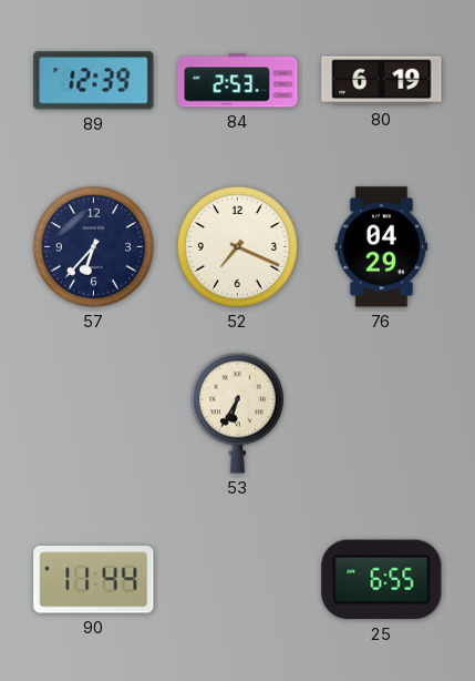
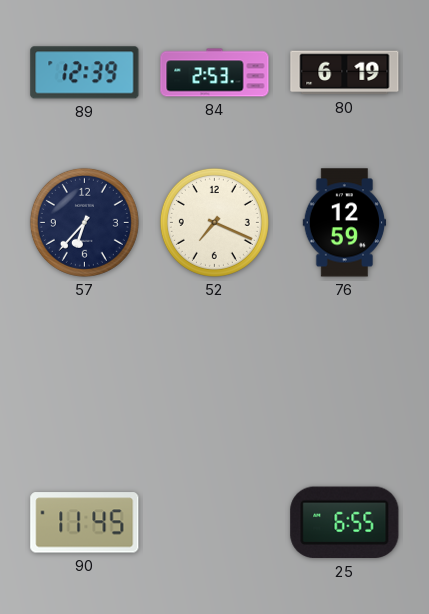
76: 04:29 -> 12:59
53: 6:35 -> none
90: 11:44 -> 11:45
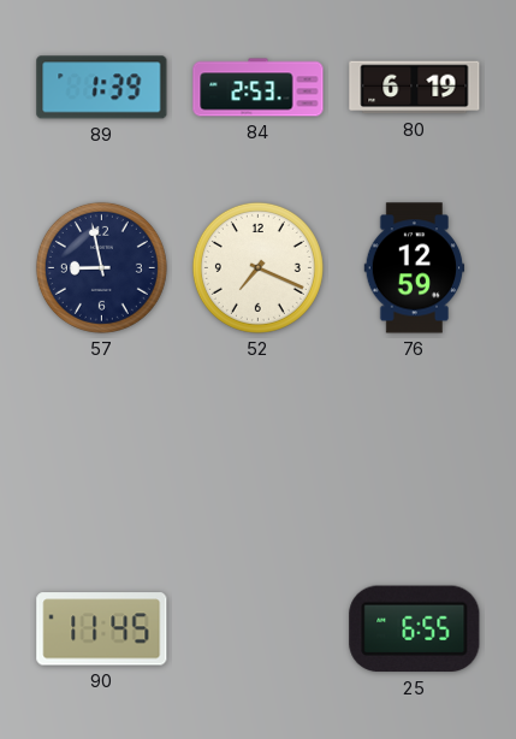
89: 12:39 -> 1:39
57: 6:37 -> 8:58
